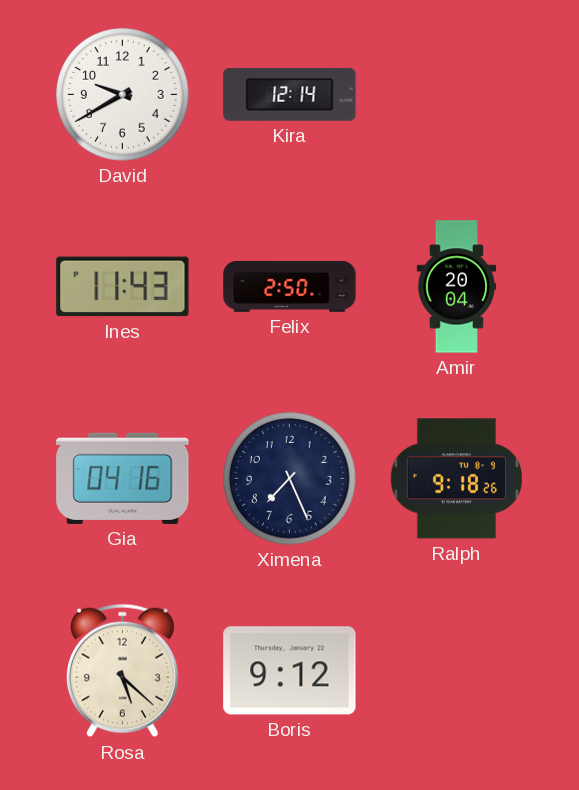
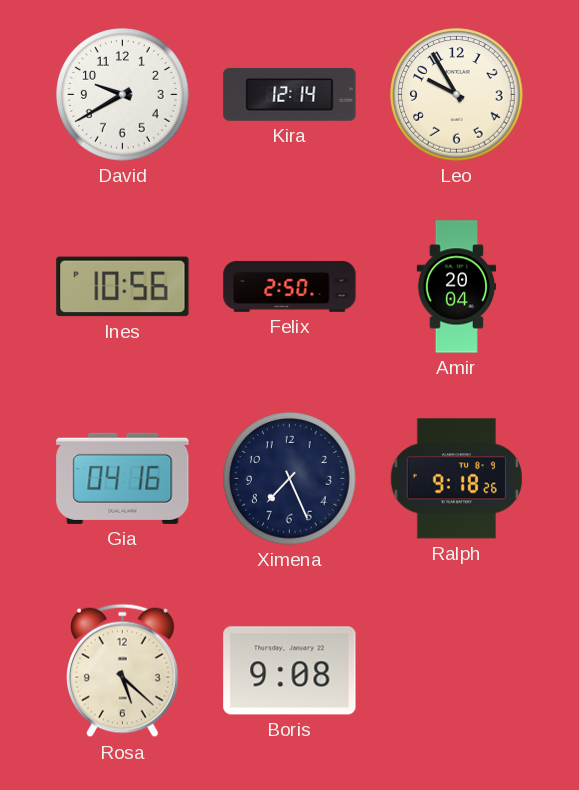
Leo: none -> 9:55
Ines: 11:43 -> 10:56
Boris: 9:12 -> 9:08
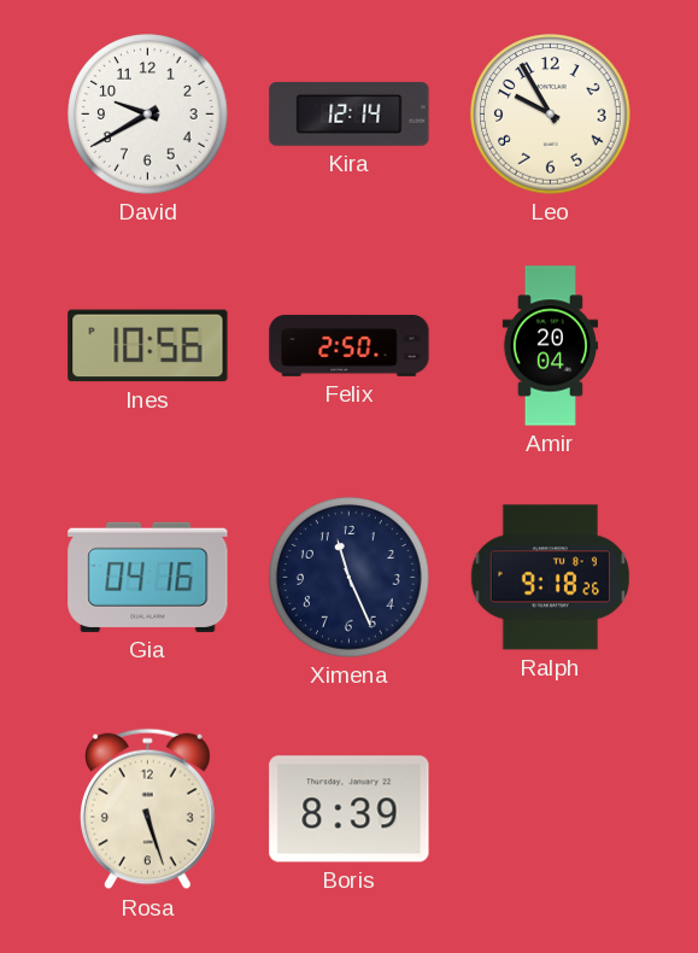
Ximena: 7:26 -> 11:26
Rosa: 5:22 -> 5:27
Boris: 9:08 -> 8:39
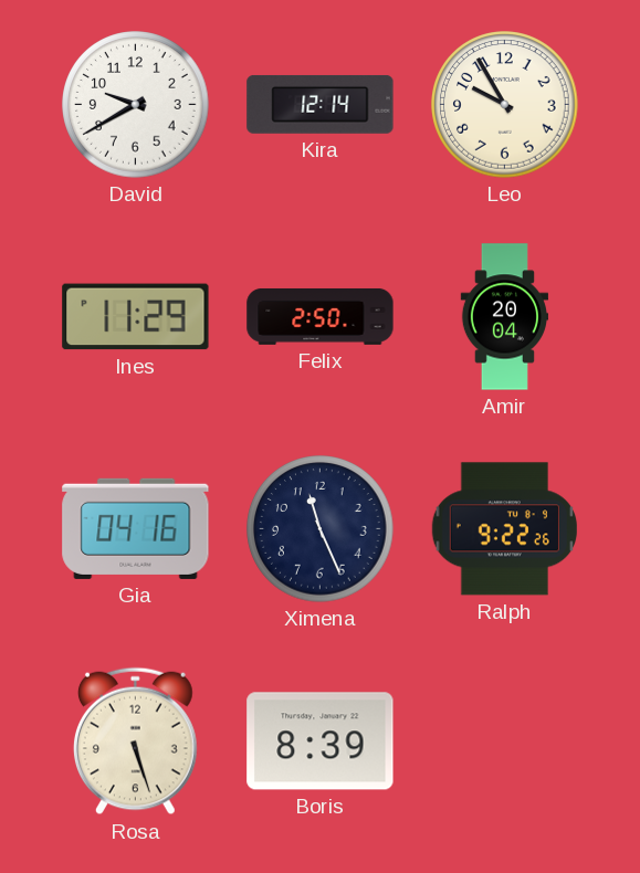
Ines: 10:56 -> 11:29
Ralph: 9:18 -> 9:22
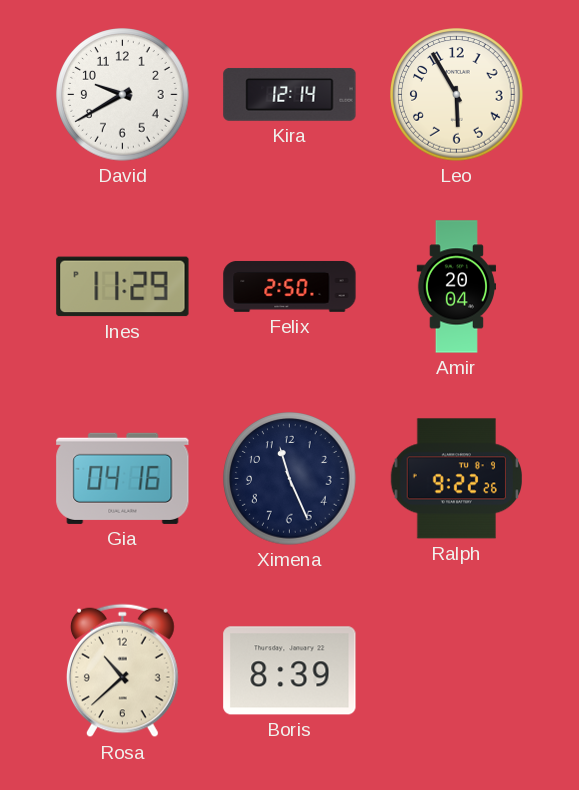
Leo: 9:55 -> 5:55
Rosa: 5:27 -> 10:38
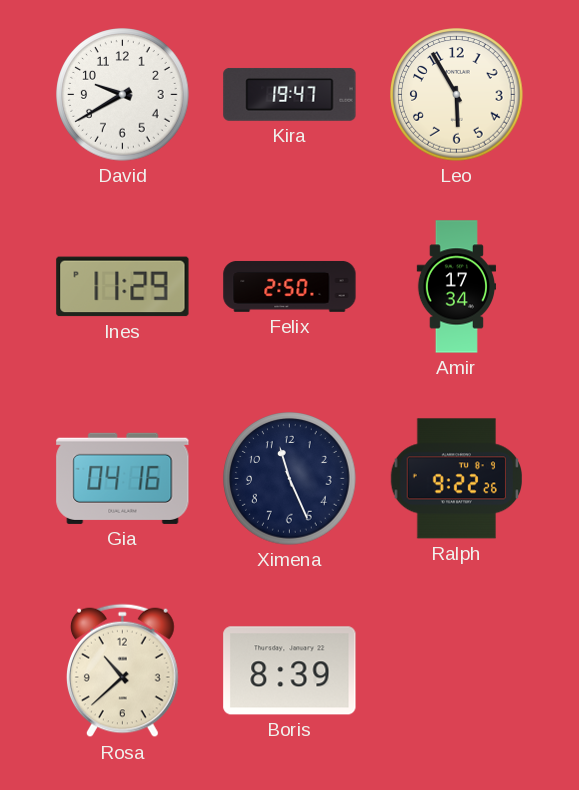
Kira: 12:14 -> 19:47
Amir: 20:04 -> 17:34
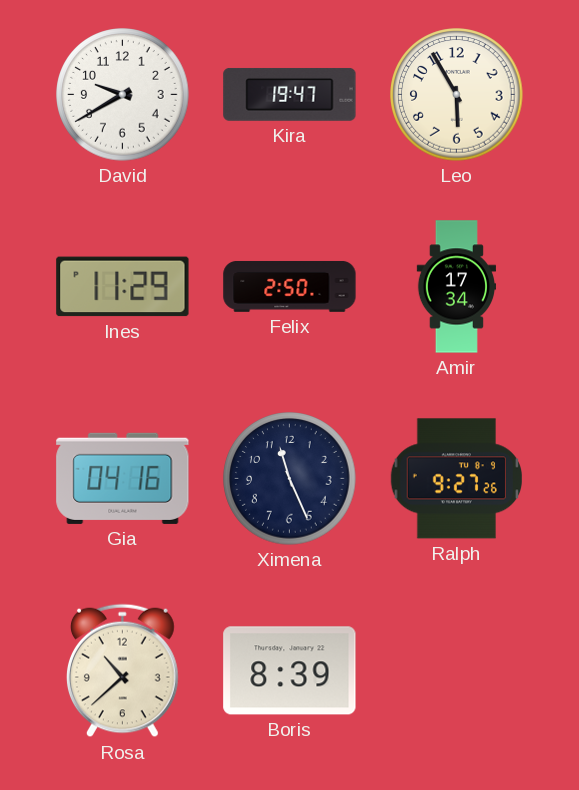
Ralph: 9:22 -> 9:27
